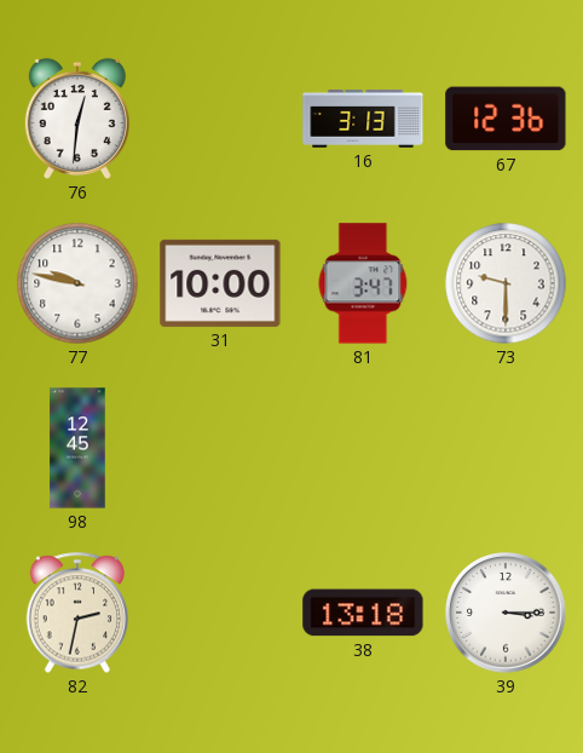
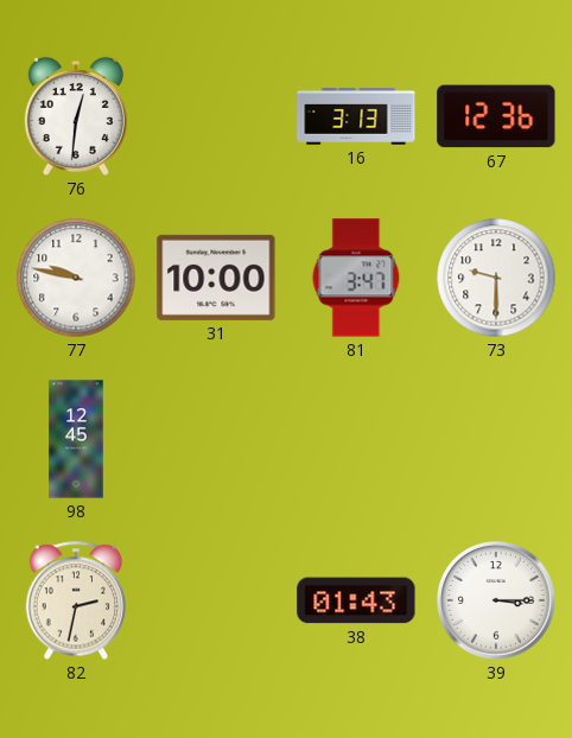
38: 13:18 -> 01:43
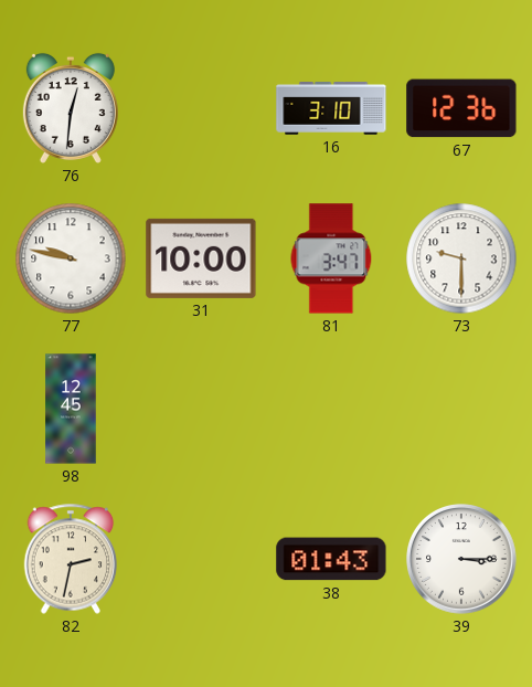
16: 3:13 -> 3:10
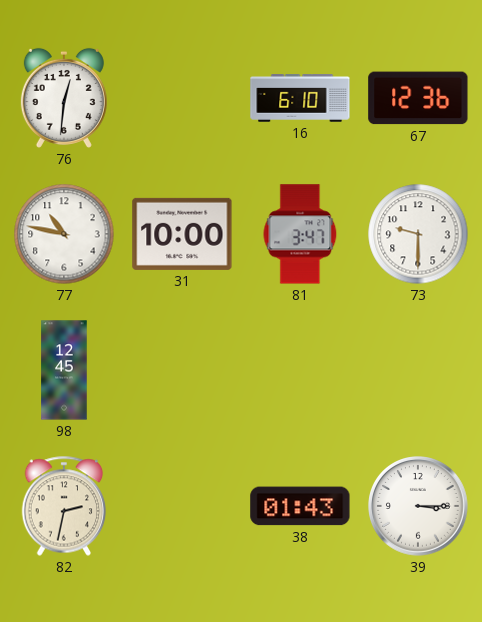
16: 3:10 -> 6:10
77: 9:47 -> 10:47
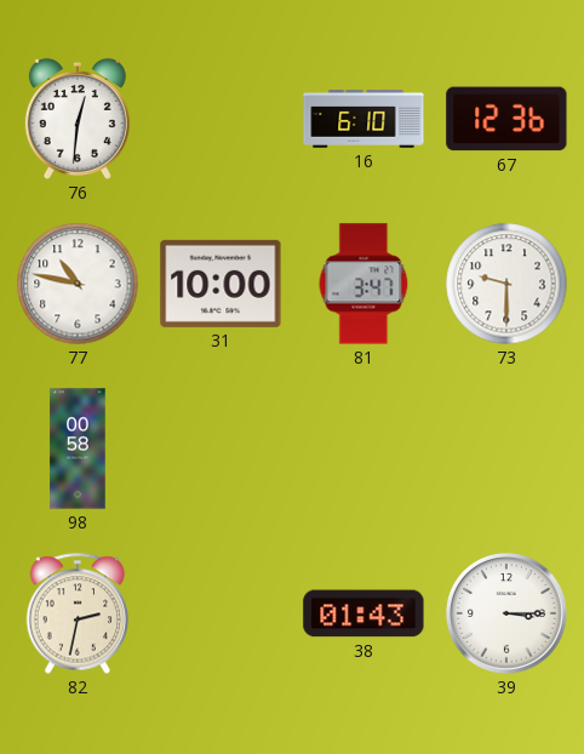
98: 12:45 -> 00:58
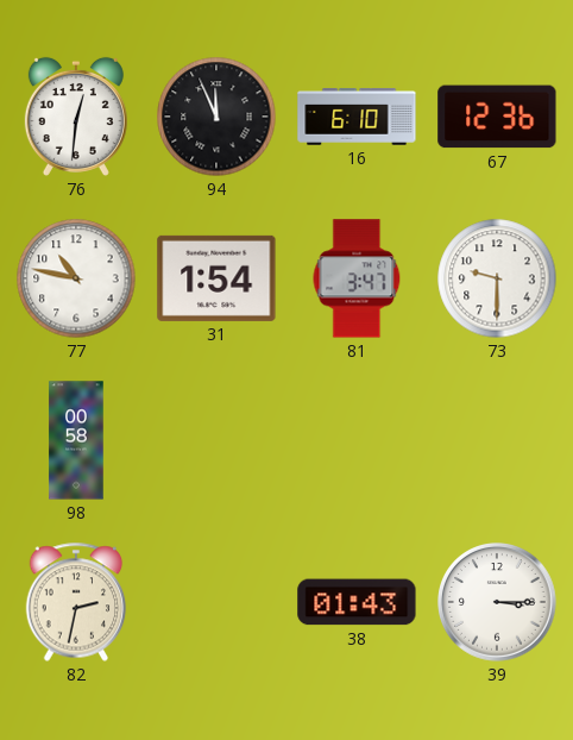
94: none -> 11:56
31: 10:00 -> 1:54
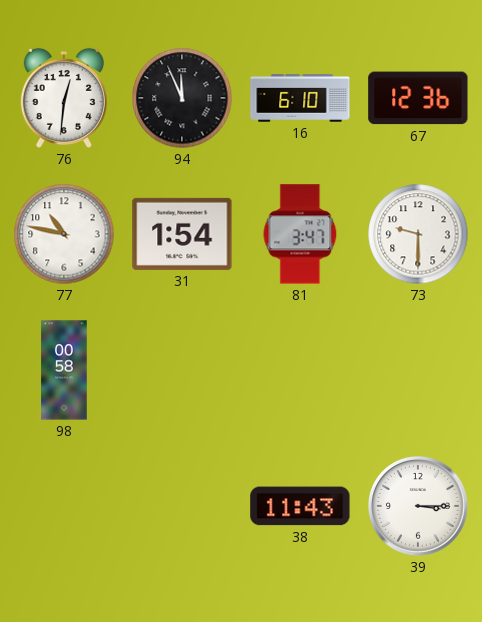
82: 2:32 -> none
38: 01:43 -> 11:43
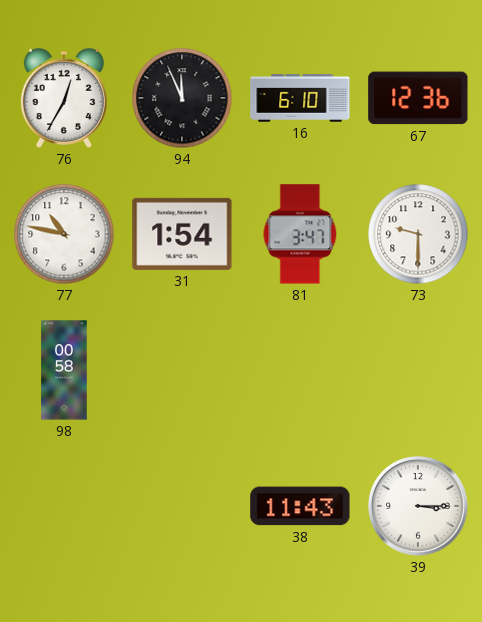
76: 12:31 -> 12:35
